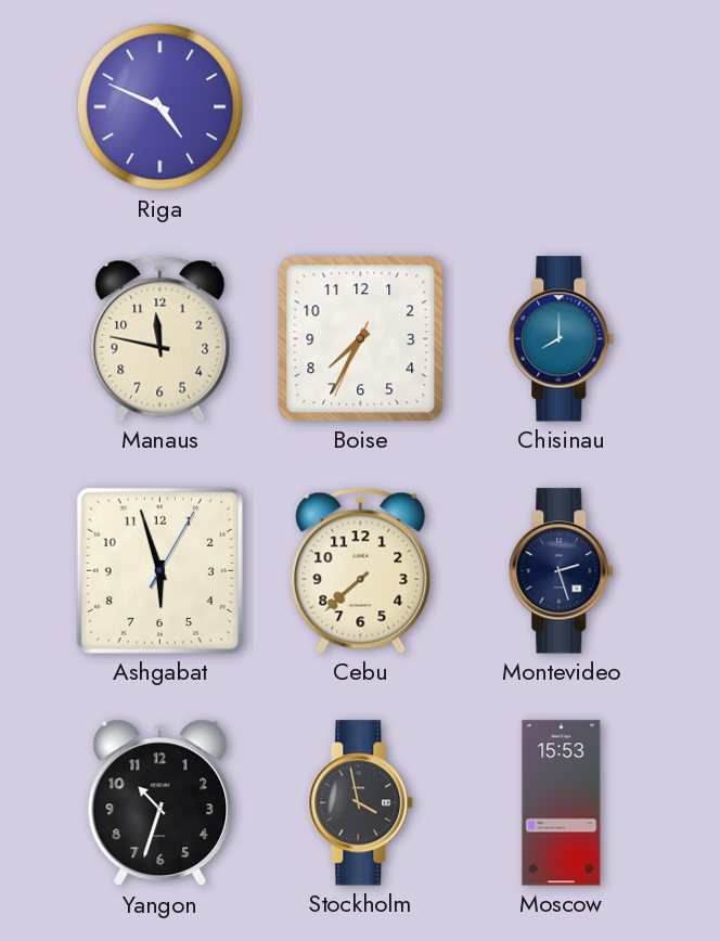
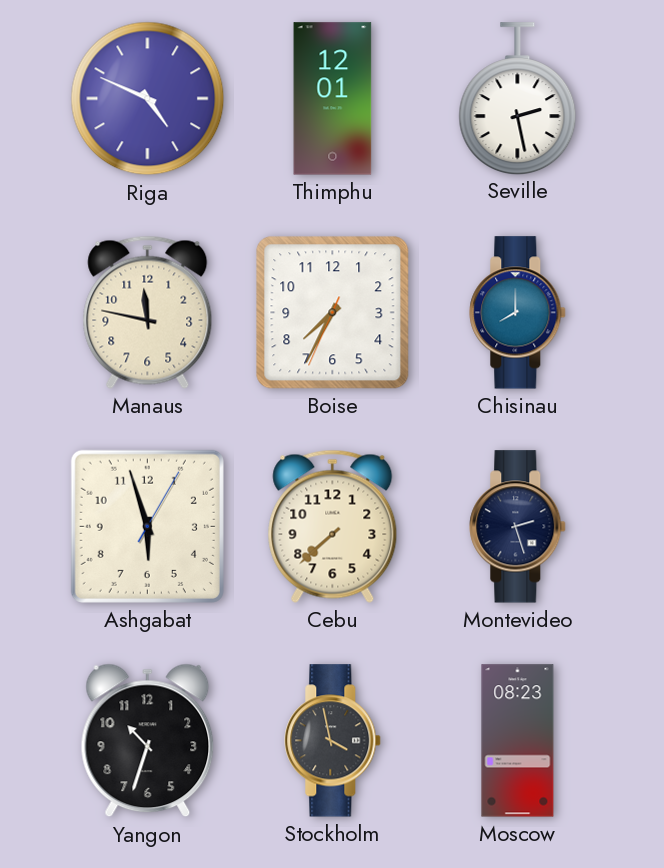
Thimphu: none -> 12:01
Seville: none -> 2:28
Moscow: 15:53 -> 08:23
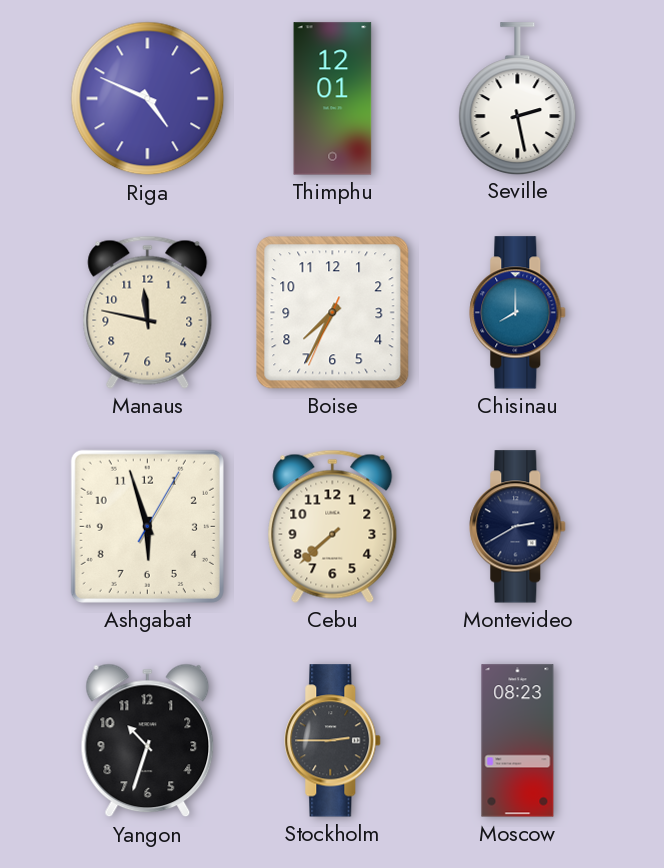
Montevideo: 2:27 -> 2:40
Stockholm: 3:58 -> 2:45
